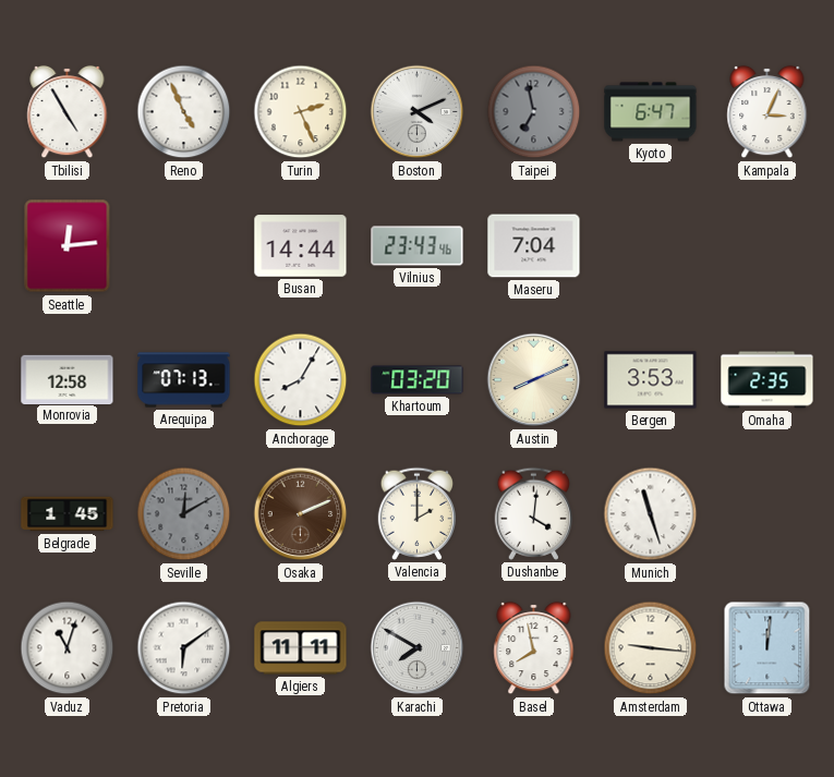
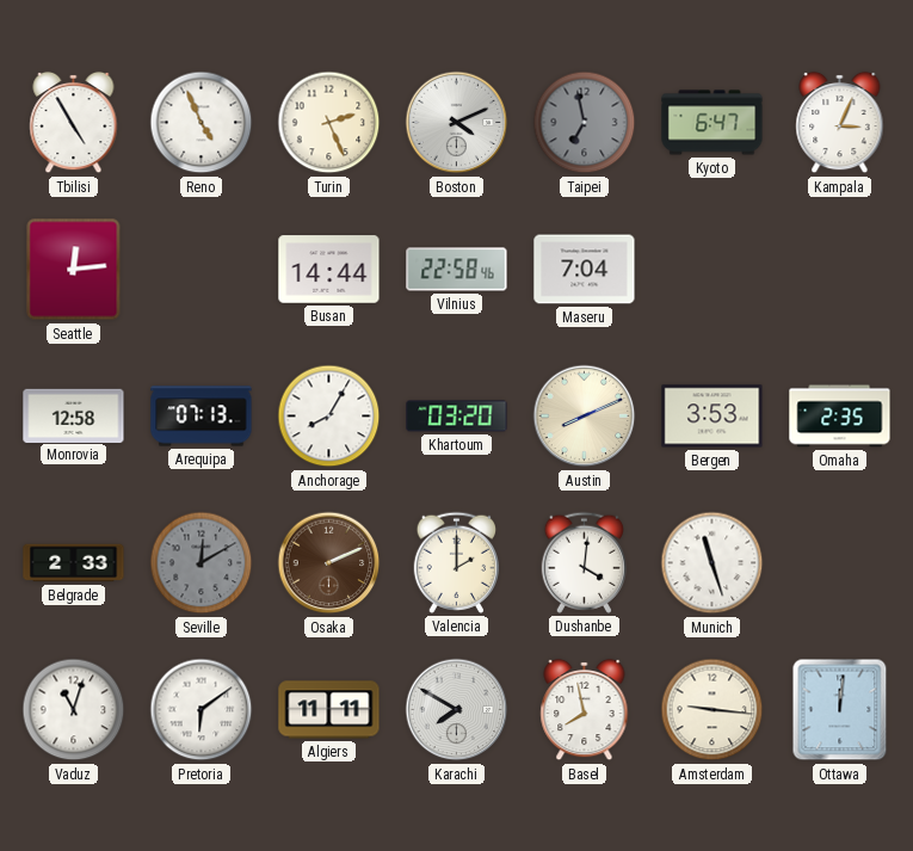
Vilnius: 23:43 -> 22:58
Belgrade: 1:45 -> 2:33
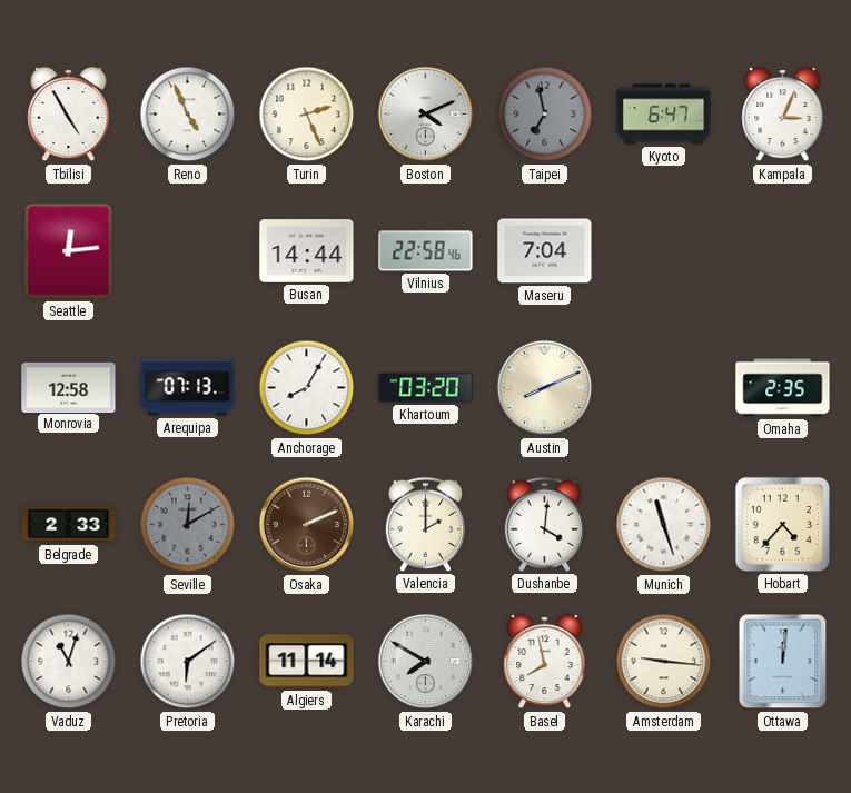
Bergen: 3:53 -> none
Hobart: none -> 4:37
Algiers: 11:11 -> 11:14
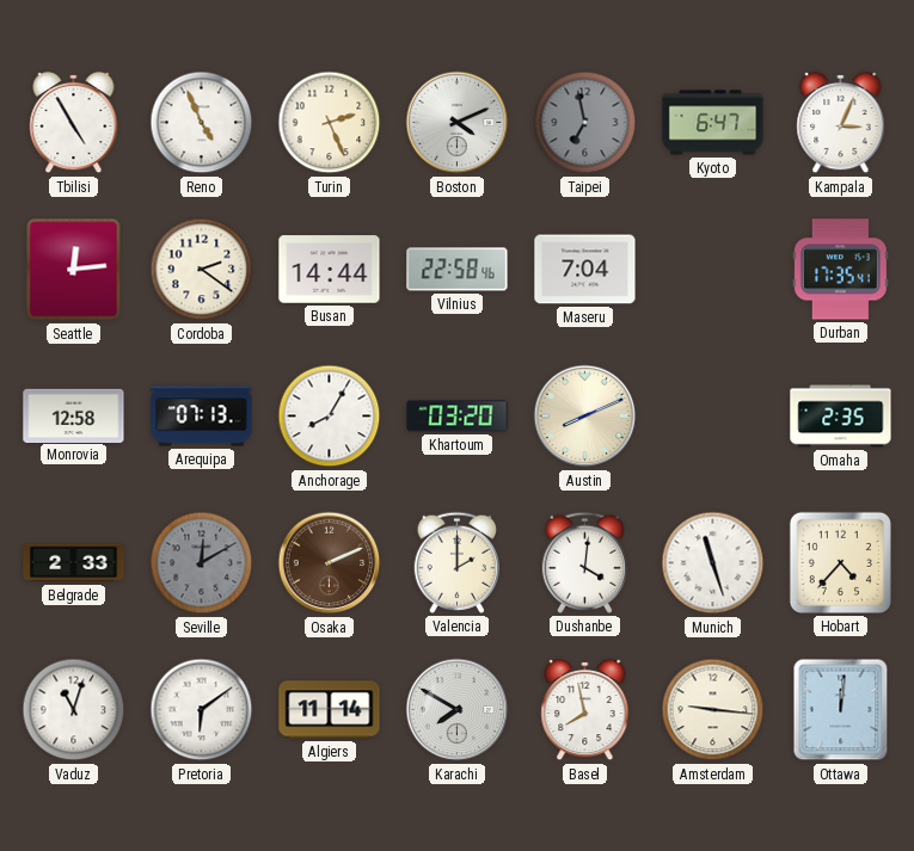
Cordoba: none -> 2:21
Durban: none -> 17:35
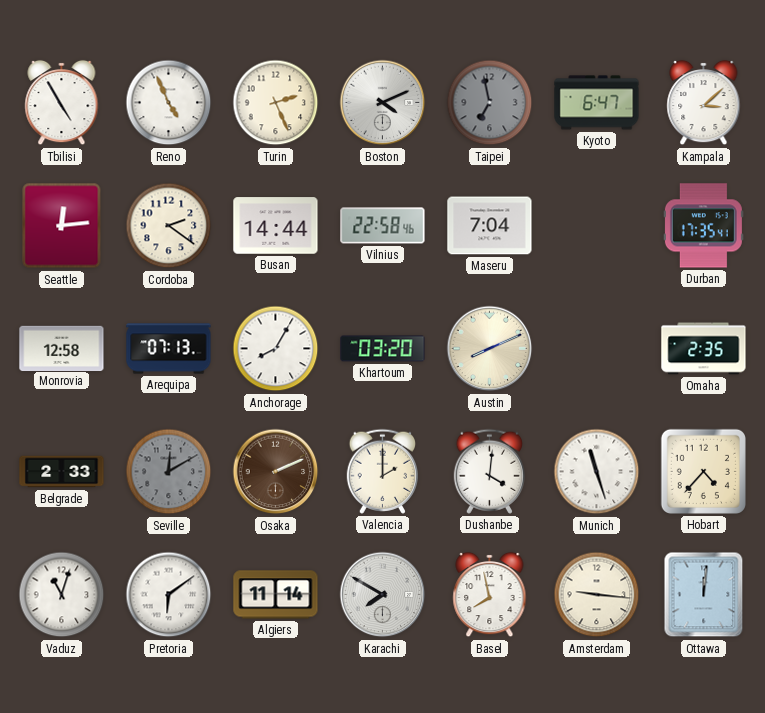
Kampala: 3:04 -> 3:08
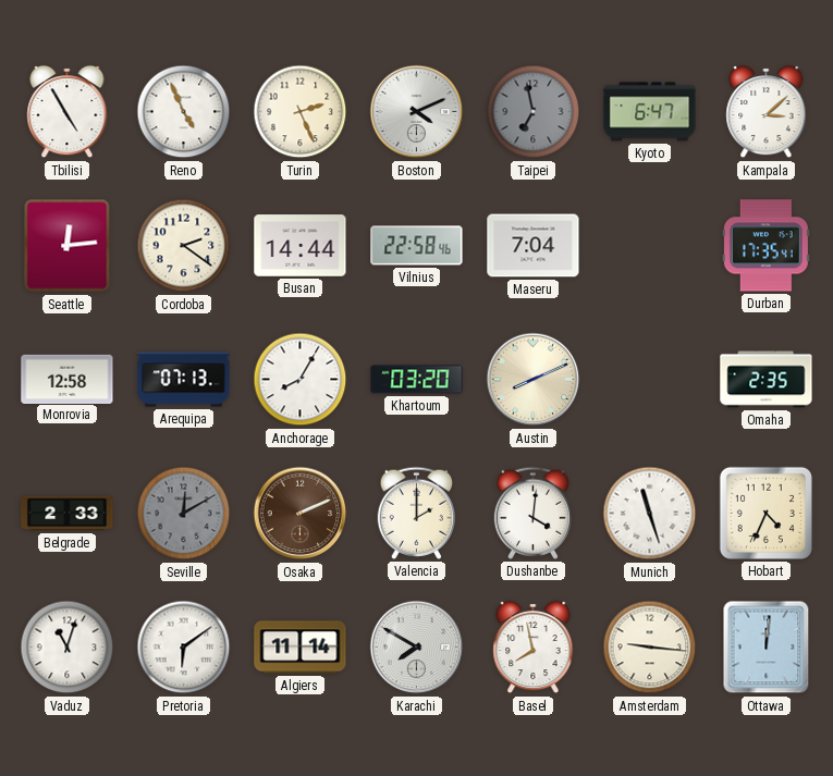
Hobart: 4:37 -> 4:34
